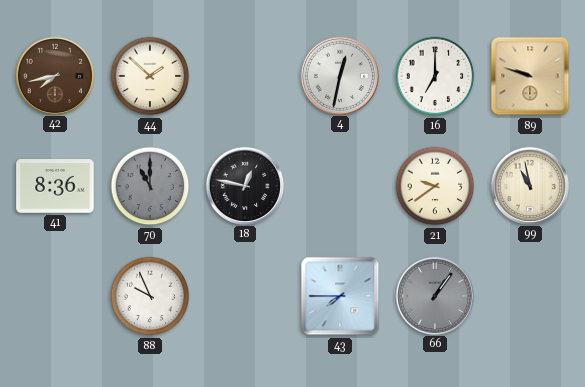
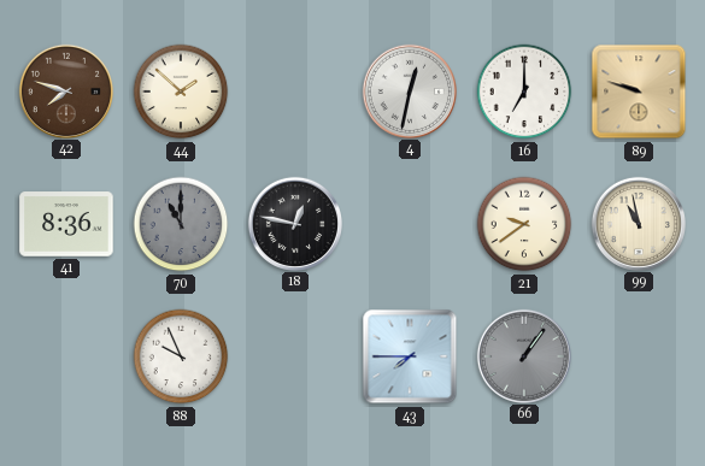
42: 7:43 -> 7:48
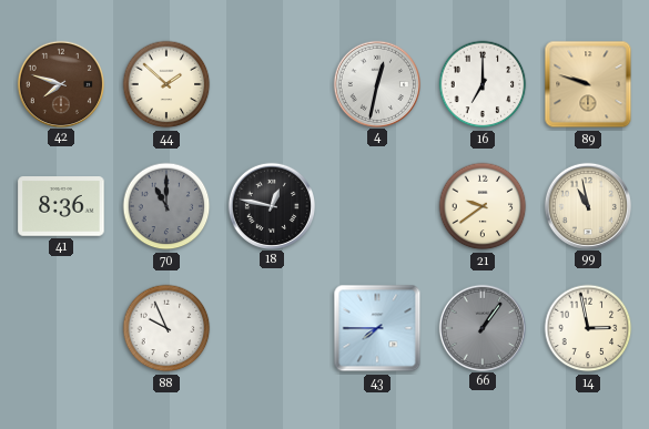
14: none -> 2:58
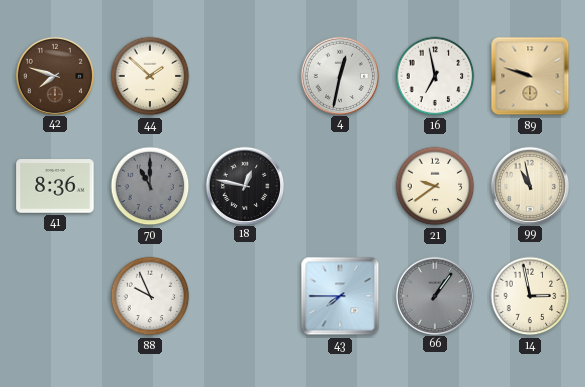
16: 7:00 -> 6:58
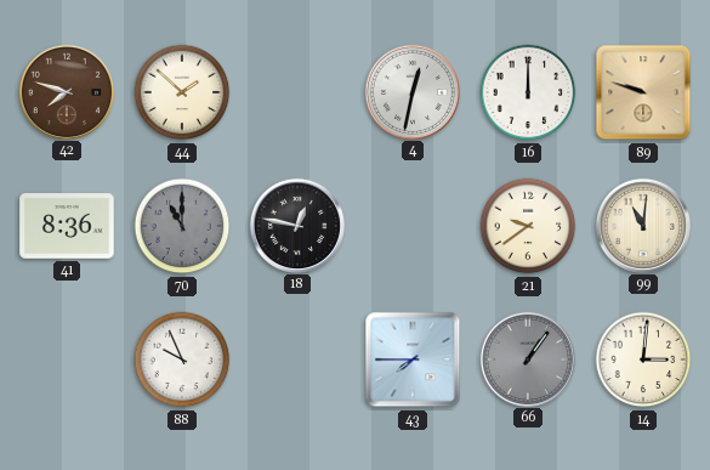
16: 6:58 -> 12:00
99: 10:58 -> 11:01
14: 2:58 -> 3:01
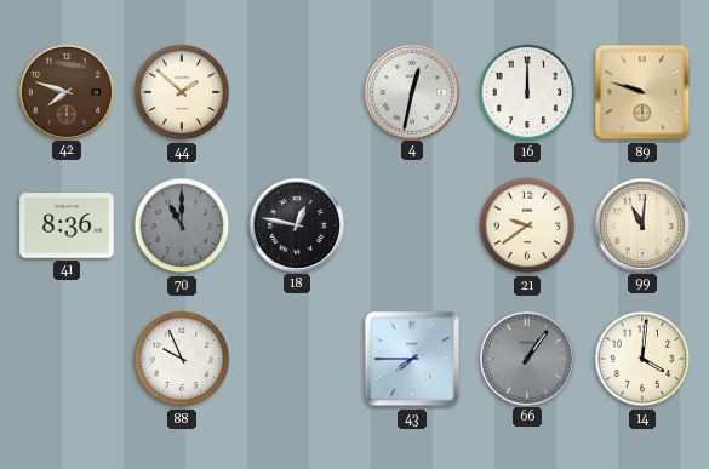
14: 3:01 -> 4:01
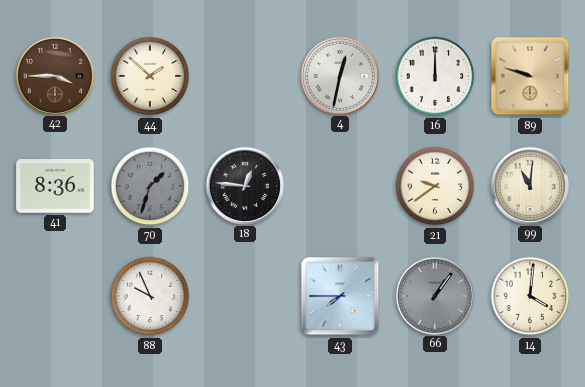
42: 7:48 -> 3:45
70: 11:00 -> 1:33
18: 12:47 -> 12:46
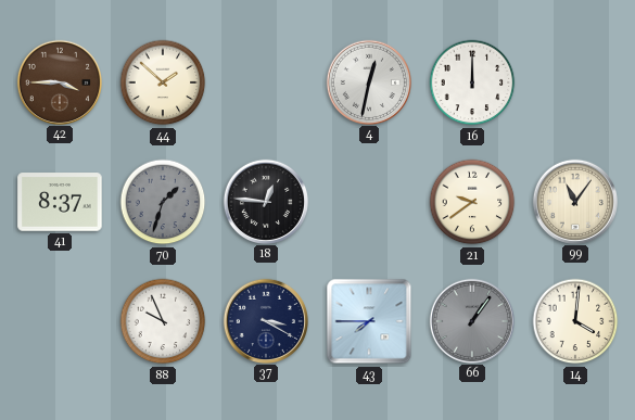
89: 9:48 -> none
41: 8:36 -> 8:37
99: 11:01 -> 11:06
37: none -> 3:20
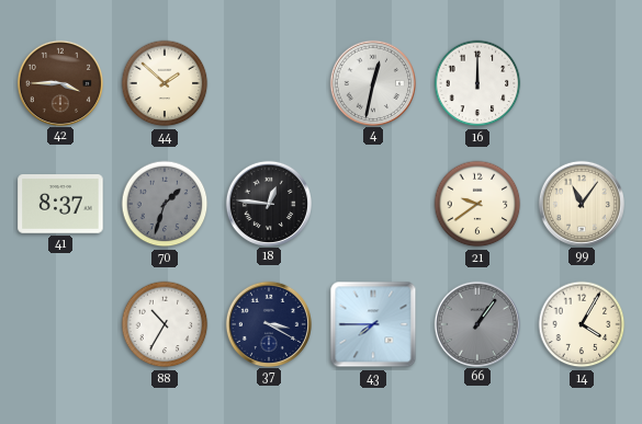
88: 9:56 -> 10:35
14: 4:01 -> 4:05
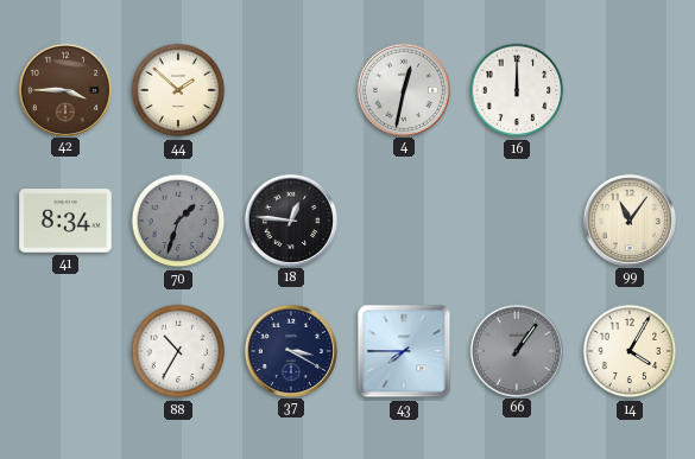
41: 8:37 -> 8:34
21: 9:39 -> none
